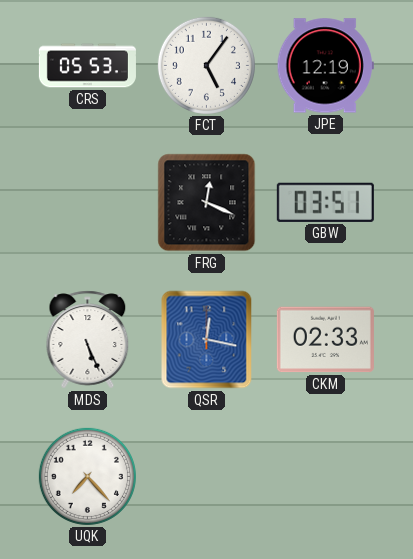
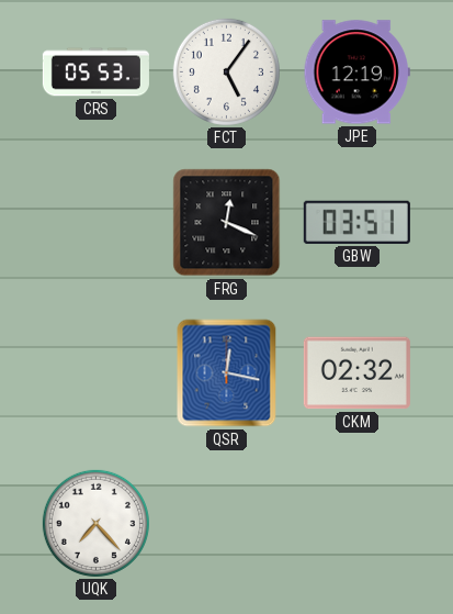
MDS: 5:26 -> none
CKM: 02:33 -> 02:32
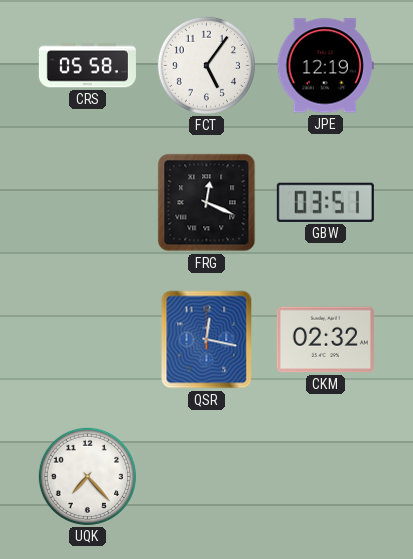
CRS: 05:53 -> 05:58
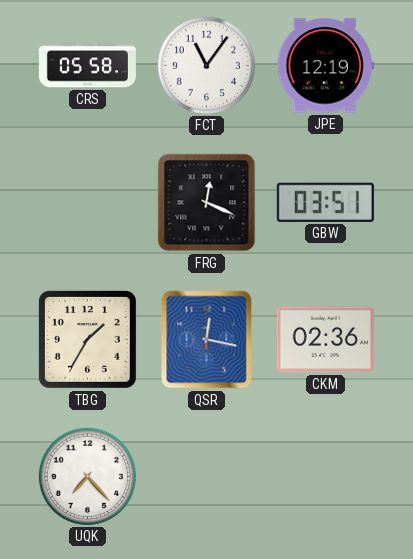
FCT: 5:06 -> 11:06
TBG: none -> 1:35
CKM: 02:32 -> 02:36
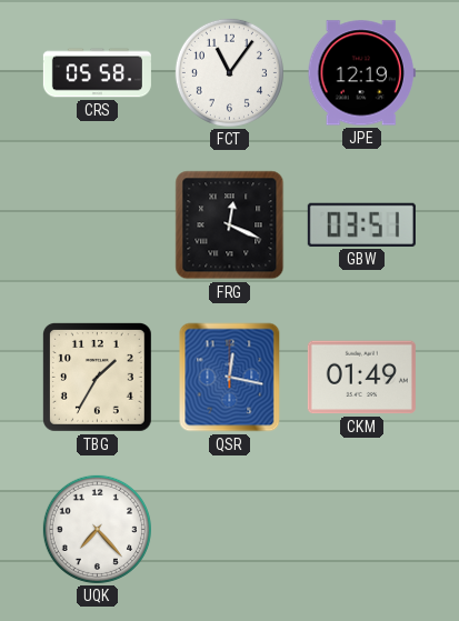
CKM: 02:36 -> 01:49
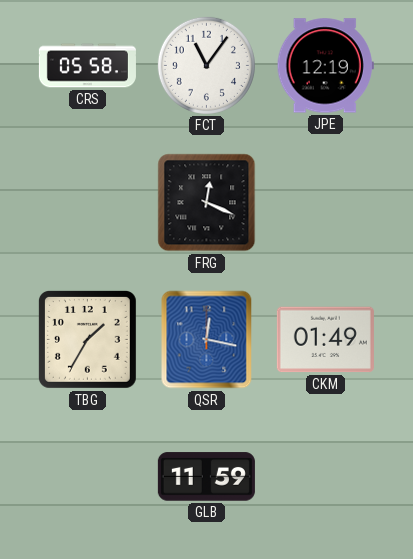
GBW: 03:51 -> none
UQK: 7:23 -> none
GLB: none -> 11:59
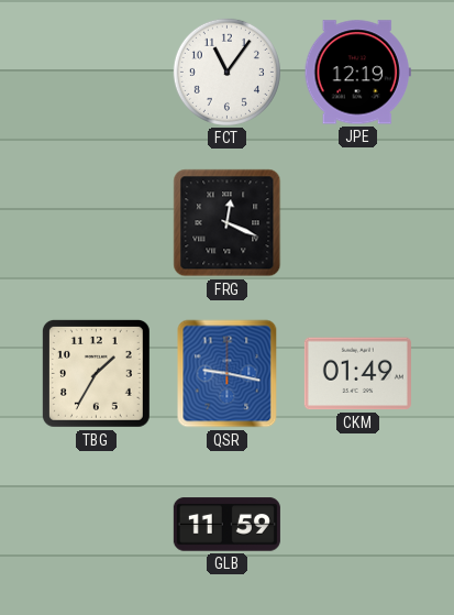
CRS: 05:58 -> none
QSR: 12:17 -> 9:17
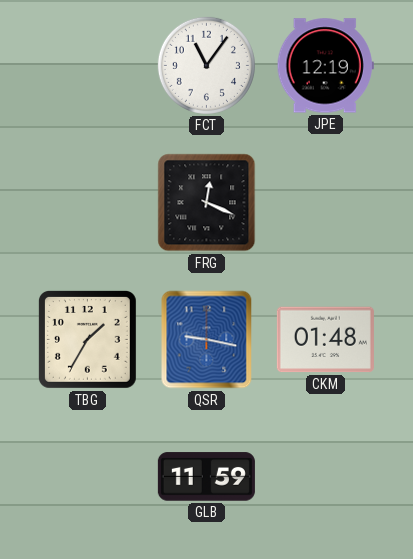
CKM: 01:49 -> 01:48
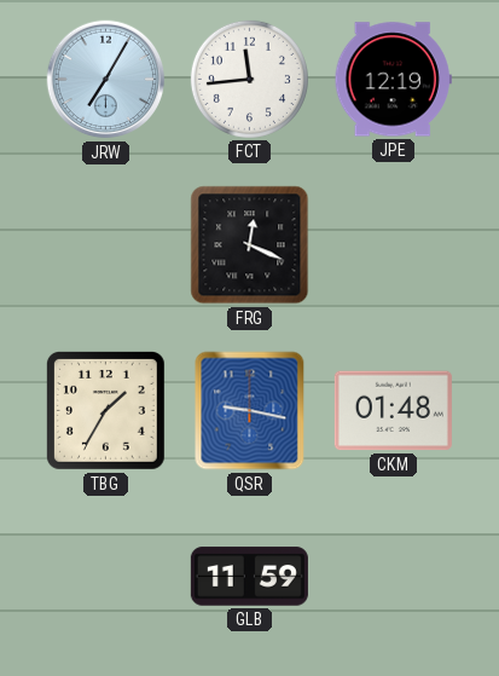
JRW: none -> 7:05
FCT: 11:06 -> 11:44
